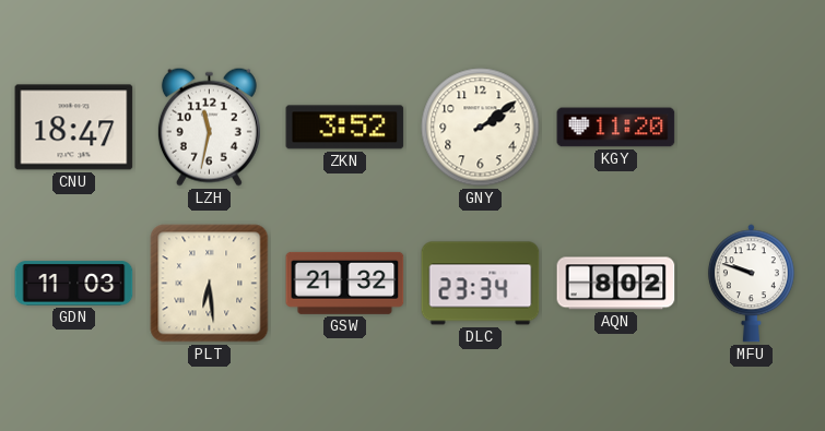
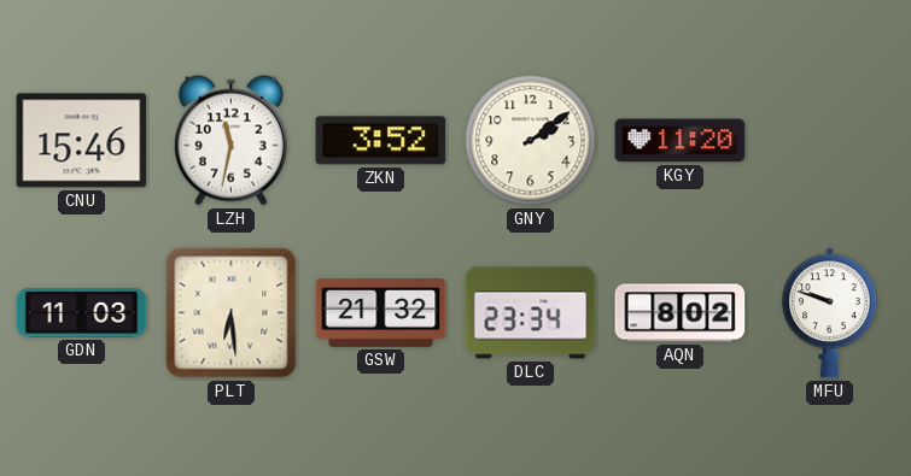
CNU: 18:47 -> 15:46
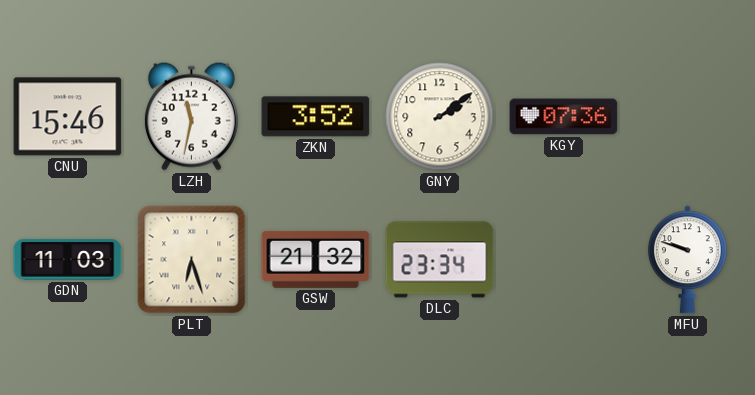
KGY: 11:20 -> 07:36
PLT: 6:29 -> 6:27
AQN: 8:02 -> none
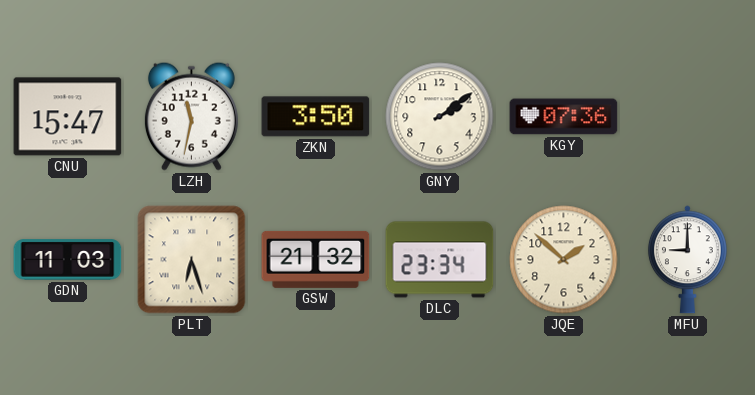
CNU: 15:46 -> 15:47
ZKN: 3:52 -> 3:50
JQE: none -> 1:52
MFU: 9:48 -> 9:00
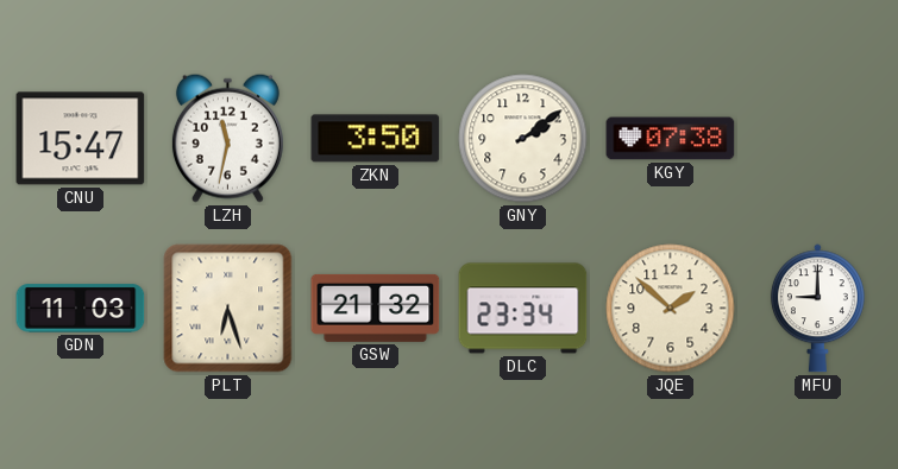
KGY: 07:36 -> 07:38
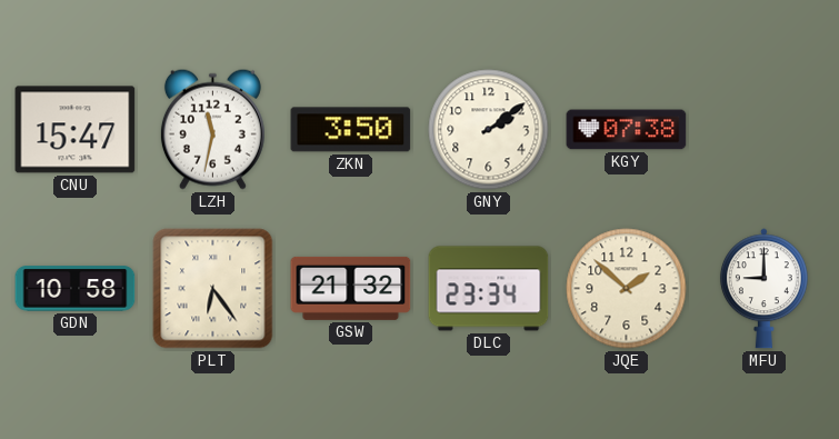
GDN: 11:03 -> 10:58
PLT: 6:27 -> 6:24
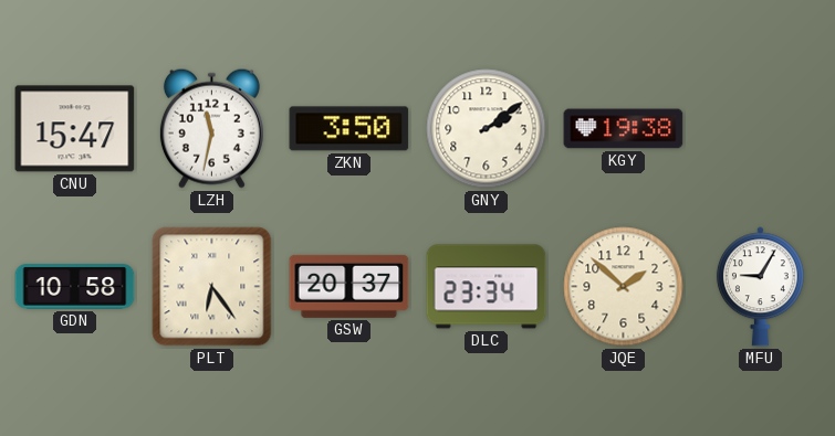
KGY: 07:38 -> 19:38
GSW: 21:32 -> 20:37
MFU: 9:00 -> 9:05
